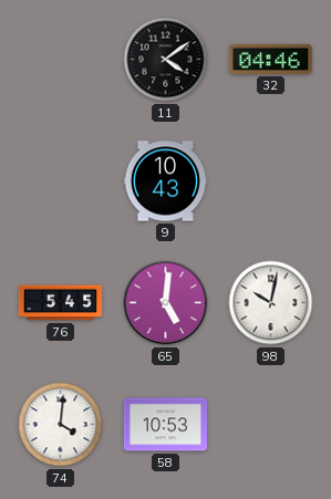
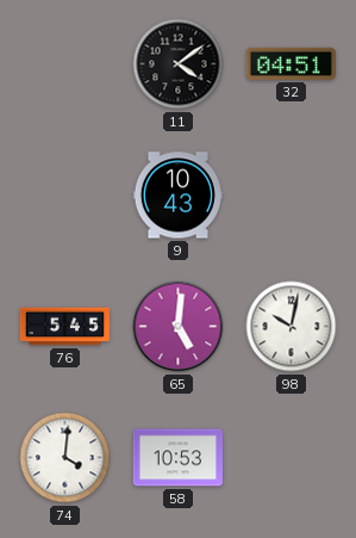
32: 04:46 -> 04:51
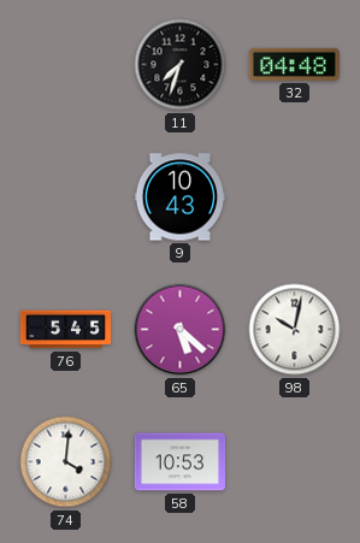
11: 4:09 -> 7:33
32: 04:51 -> 04:48
65: 5:01 -> 5:22
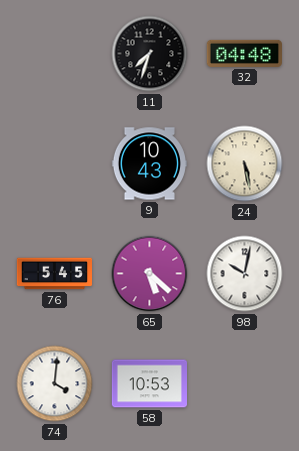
24: none -> 5:28
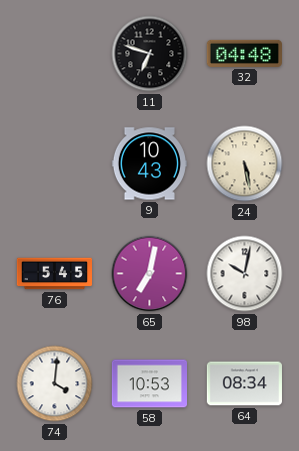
11: 7:33 -> 6:48
65: 5:22 -> 7:02
64: none -> 08:34
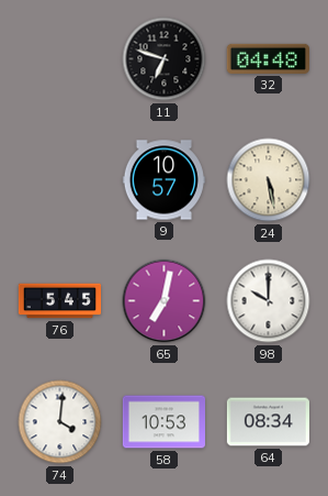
9: 10:43 -> 10:57
98: 10:02 -> 10:00
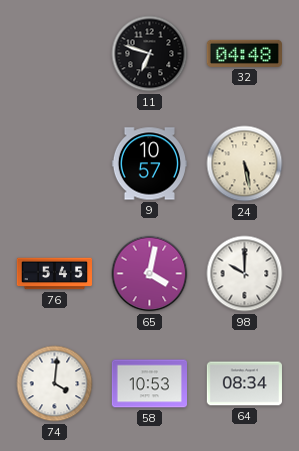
65: 7:02 -> 4:02
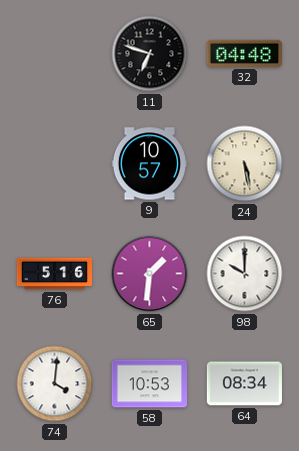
76: 5:45 -> 5:16
65: 4:02 -> 1:31
